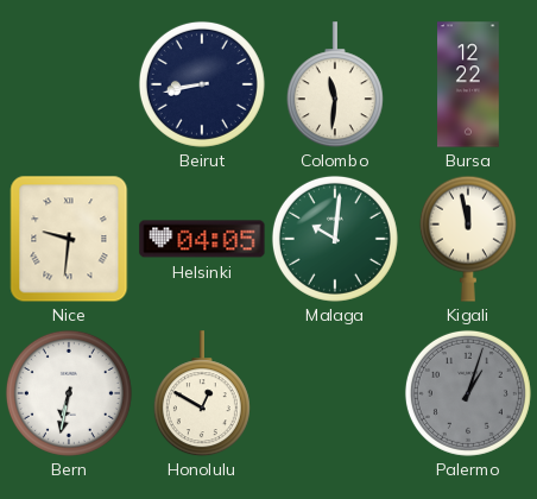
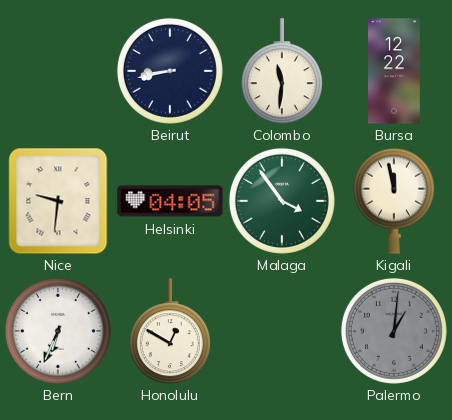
Malaga: 10:01 -> 3:54
Bern: 6:32 -> 6:34
Palermo: 1:03 -> 1:01
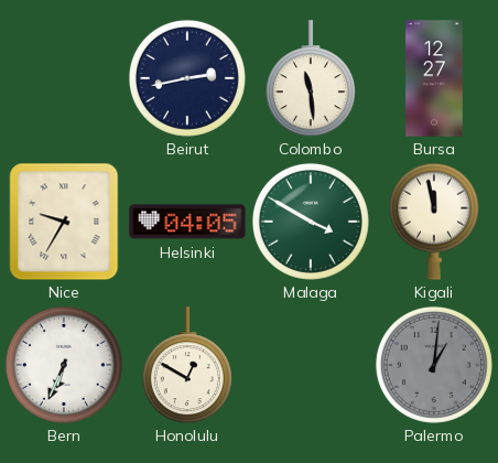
Beirut: 8:43 -> 2:43
Colombo: 11:31 -> 11:29
Bursa: 12:22 -> 12:27
Nice: 9:31 -> 9:35
Malaga: 3:54 -> 3:50
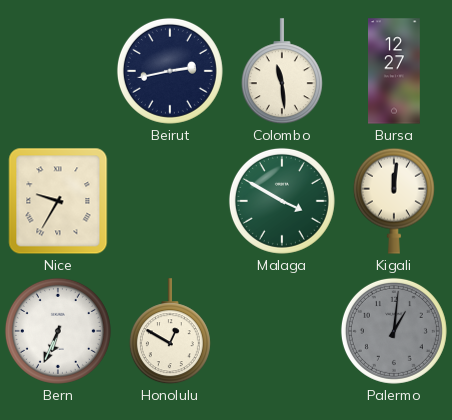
Helsinki: 04:05 -> none
Kigali: 11:58 -> 12:01
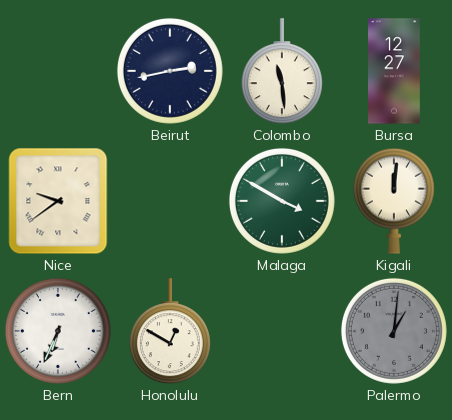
Nice: 9:35 -> 9:39
